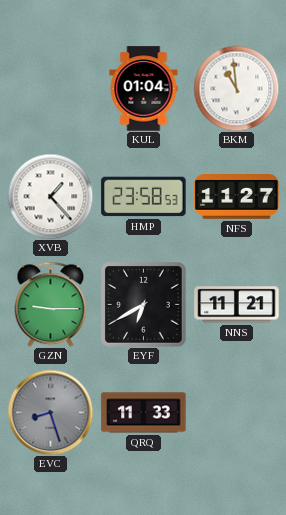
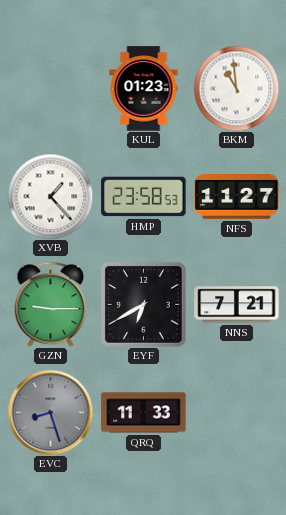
KUL: 01:04 -> 01:23
NNS: 11:21 -> 7:21
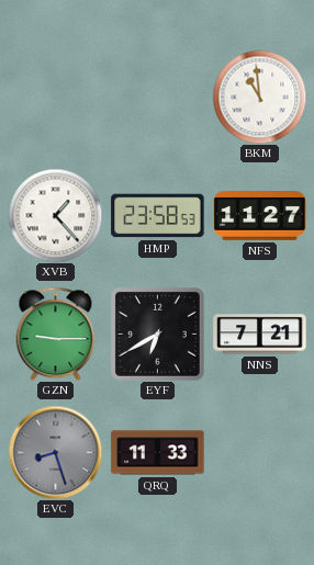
KUL: 01:23 -> none
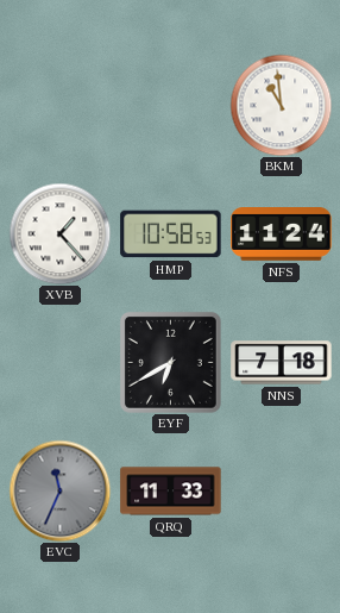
HMP: 23:58 -> 10:58
NFS: 11:27 -> 11:24
GZN: 9:15 -> none
NNS: 7:21 -> 7:18
EVC: 8:27 -> 11:34
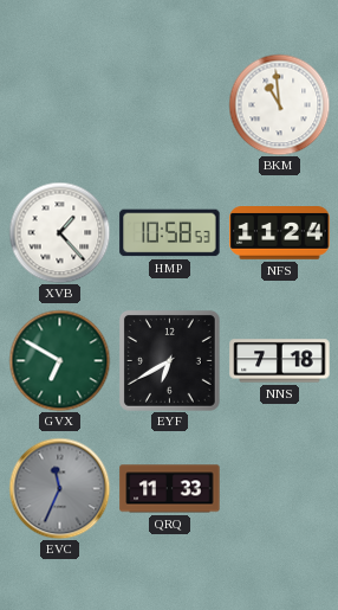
GVX: none -> 6:50
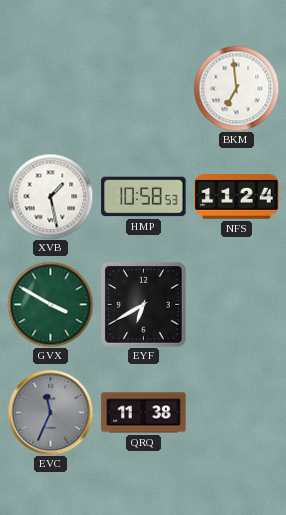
BKM: 10:59 -> 6:59
XVB: 1:23 -> 1:28
GVX: 6:50 -> 3:50
NNS: 7:18 -> none
QRQ: 11:33 -> 11:38
